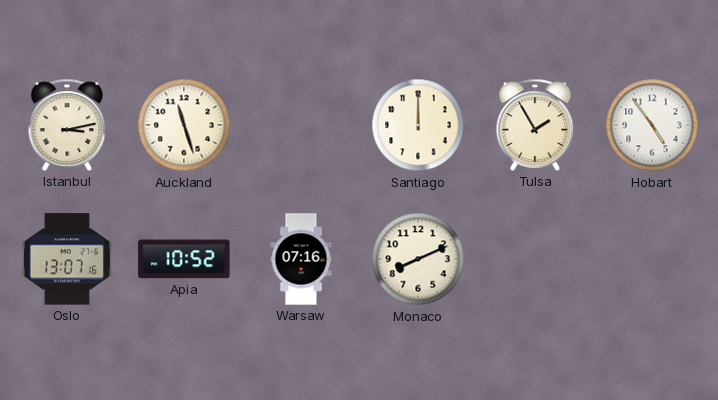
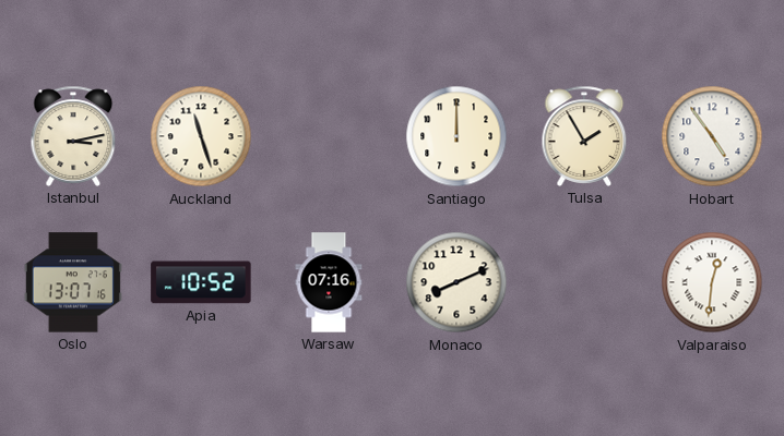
Valparaiso: none -> 12:31
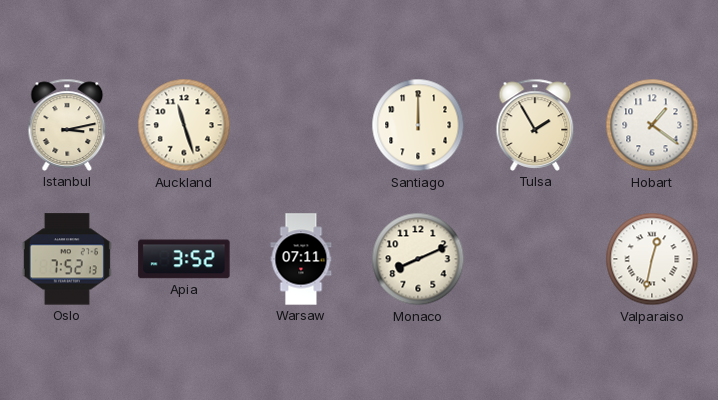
Hobart: 4:54 -> 1:21
Oslo: 13:07 -> 7:52
Apia: 10:52 -> 3:52
Warsaw: 07:16 -> 07:11
Valparaiso: 12:31 -> 12:32
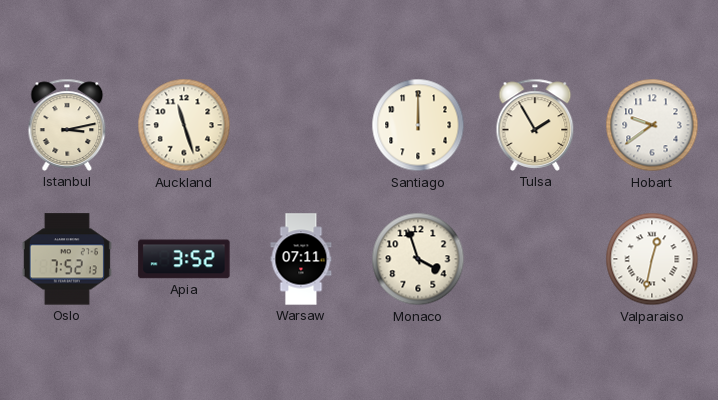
Hobart: 1:21 -> 9:39
Monaco: 8:11 -> 3:57
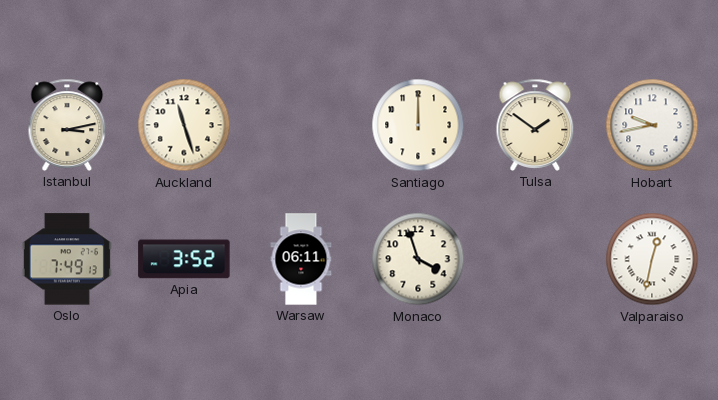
Tulsa: 1:55 -> 1:51
Hobart: 9:39 -> 9:43
Oslo: 7:52 -> 7:49
Warsaw: 07:11 -> 06:11
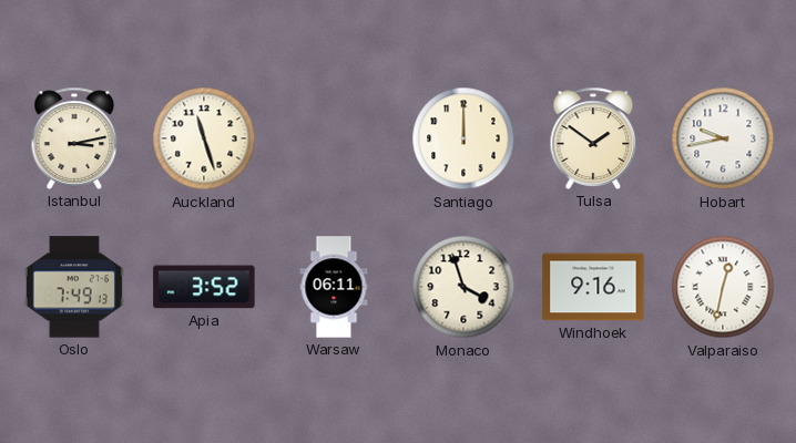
Windhoek: none -> 9:16
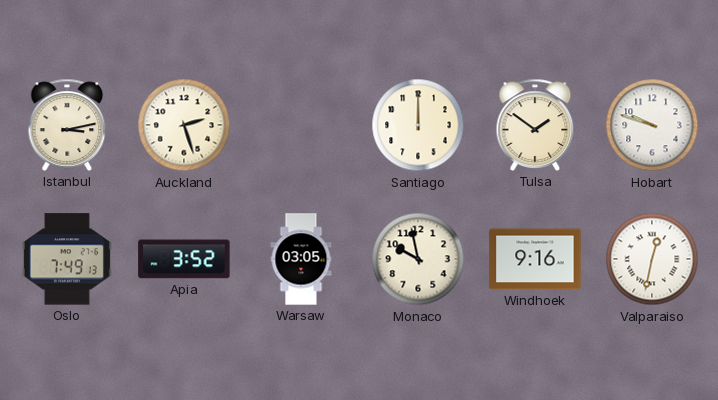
Auckland: 11:27 -> 2:27
Hobart: 9:43 -> 9:48
Warsaw: 06:11 -> 03:05
Monaco: 3:57 -> 9:58
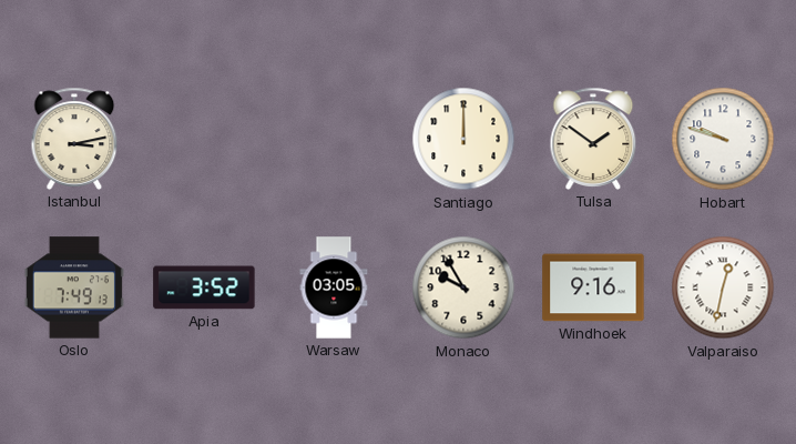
Auckland: 2:27 -> none
Monaco: 9:58 -> 9:55
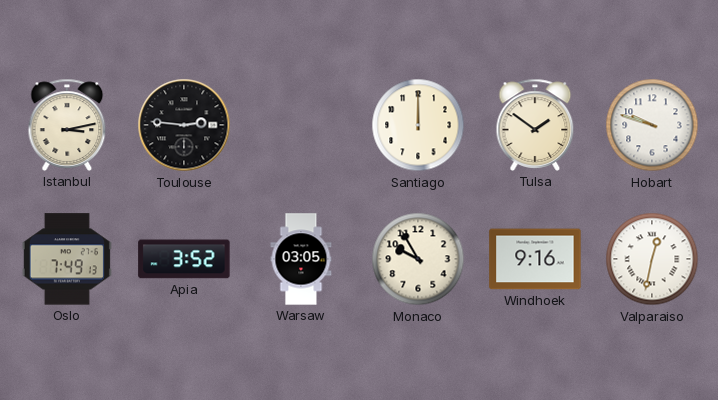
Toulouse: none -> 2:46
